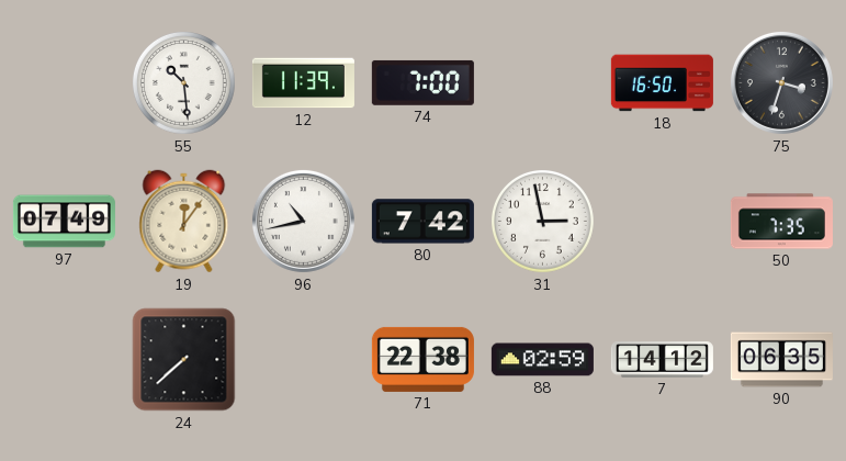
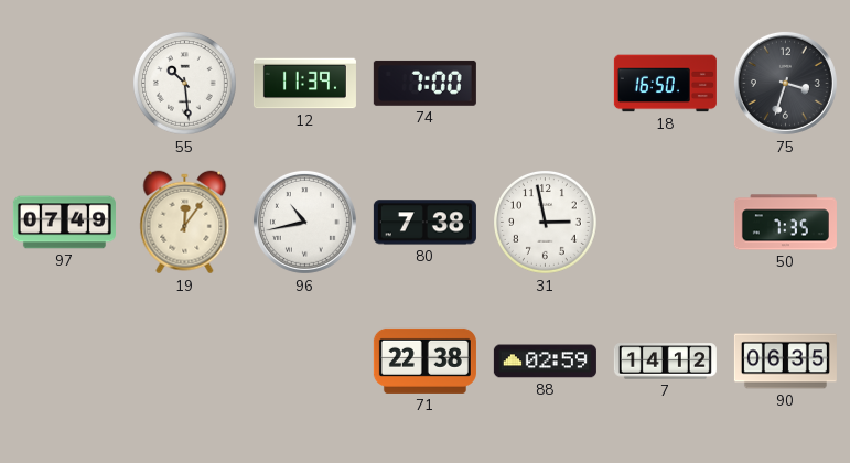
80: 7:42 -> 7:38
24: 7:38 -> none
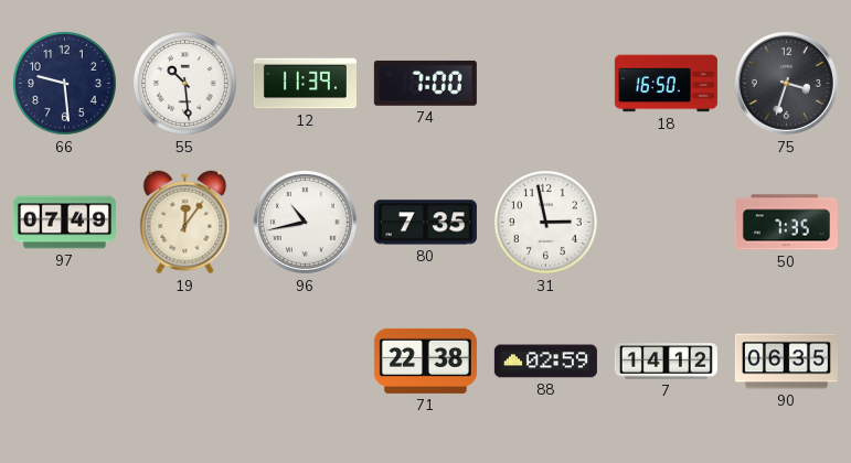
66: none -> 9:29
80: 7:38 -> 7:35
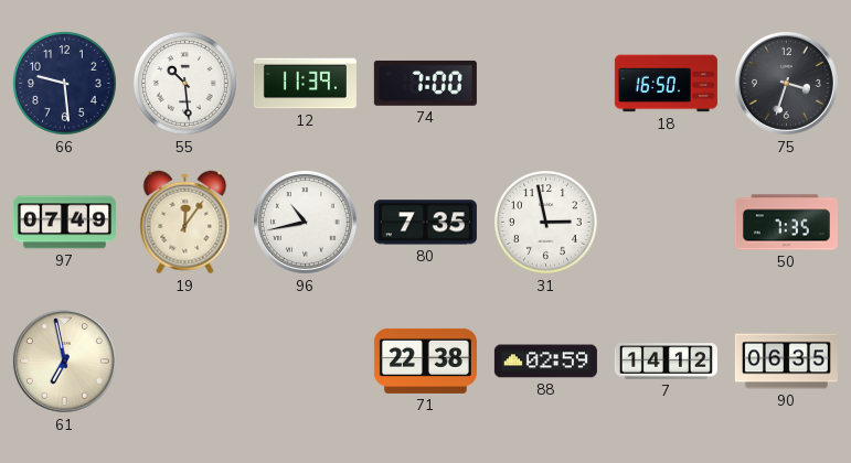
61: none -> 6:58
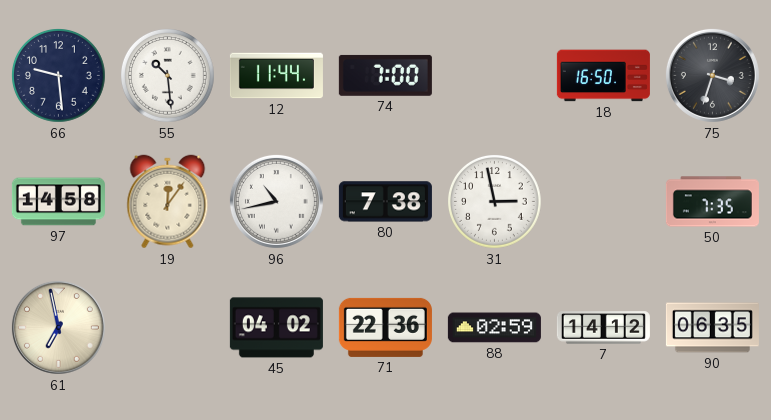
12: 11:39 -> 11:44
97: 07:49 -> 14:58
80: 7:35 -> 7:38
45: none -> 04:02
71: 22:38 -> 22:36
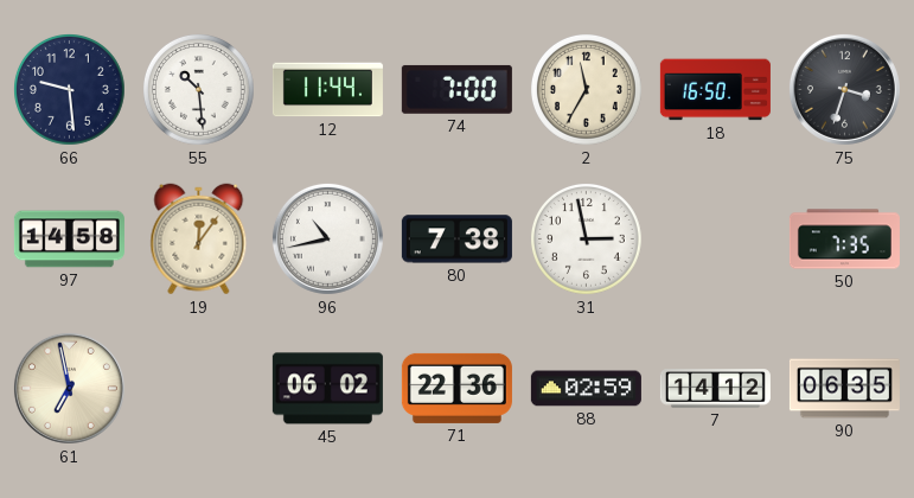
2: none -> 11:35
45: 04:02 -> 06:02
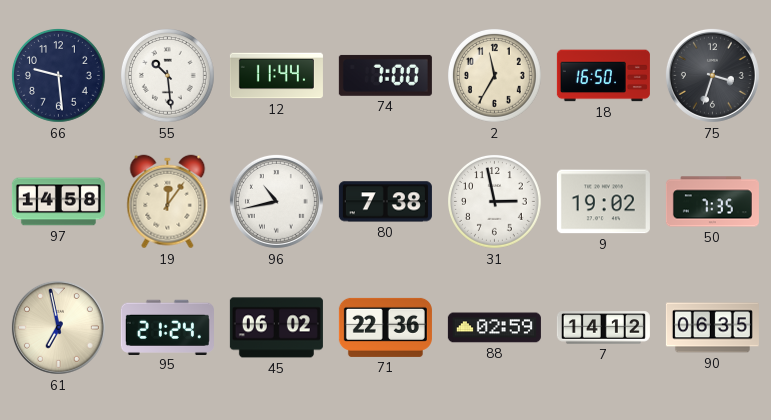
9: none -> 19:02
95: none -> 21:24
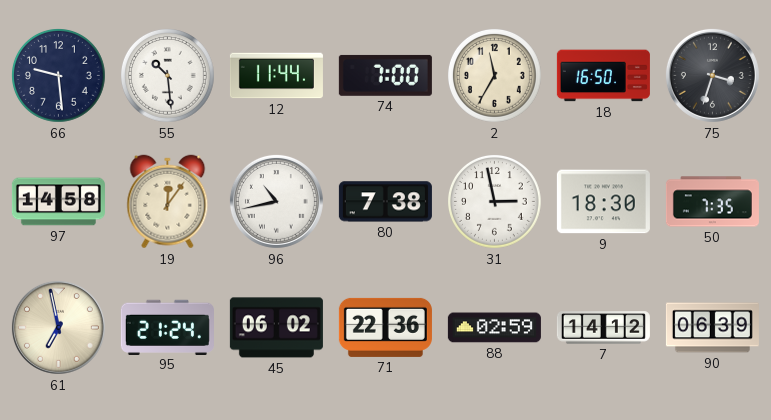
9: 19:02 -> 18:30
90: 06:35 -> 06:39
